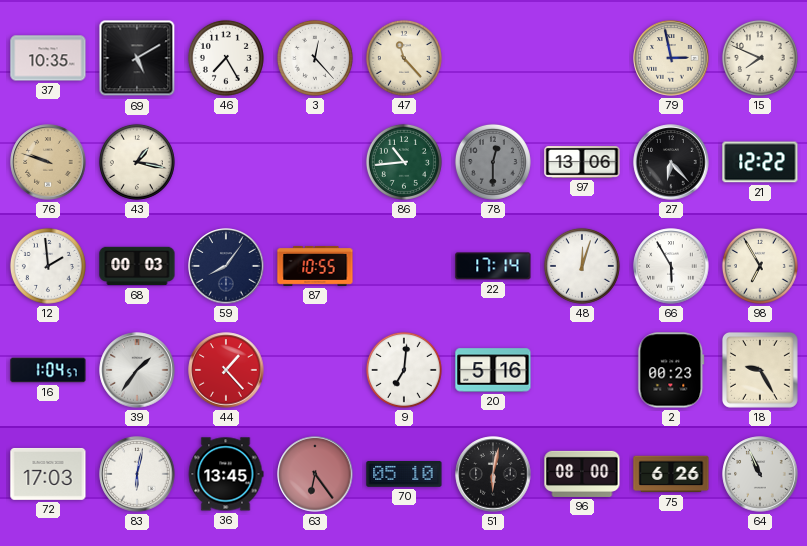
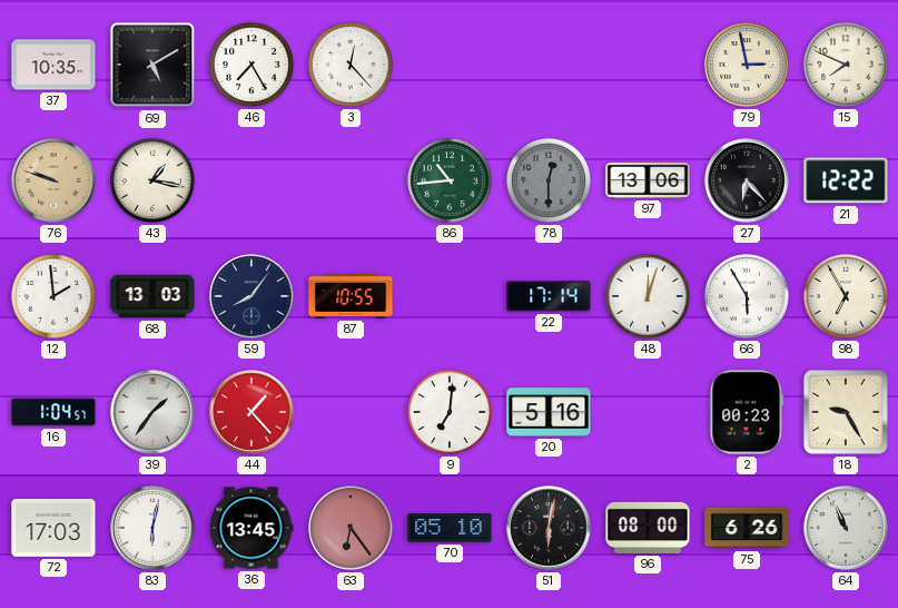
47: 11:23 -> none
68: 00:03 -> 13:03
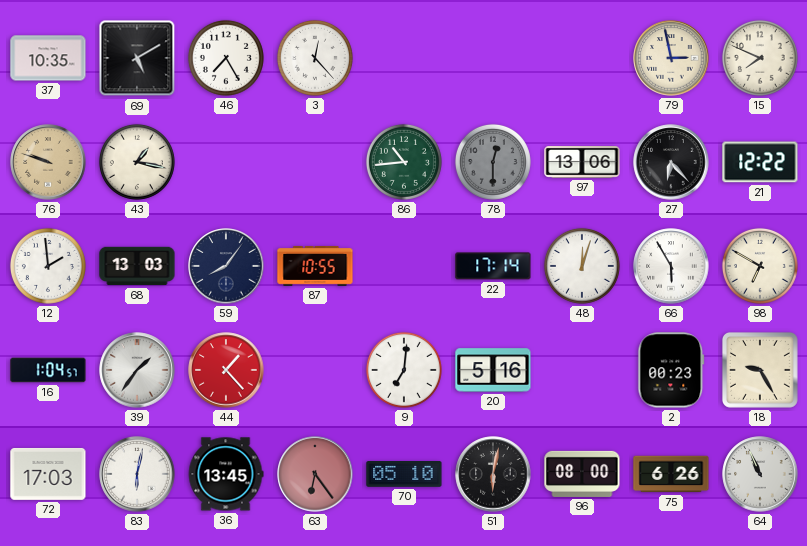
98: 6:55 -> 6:50
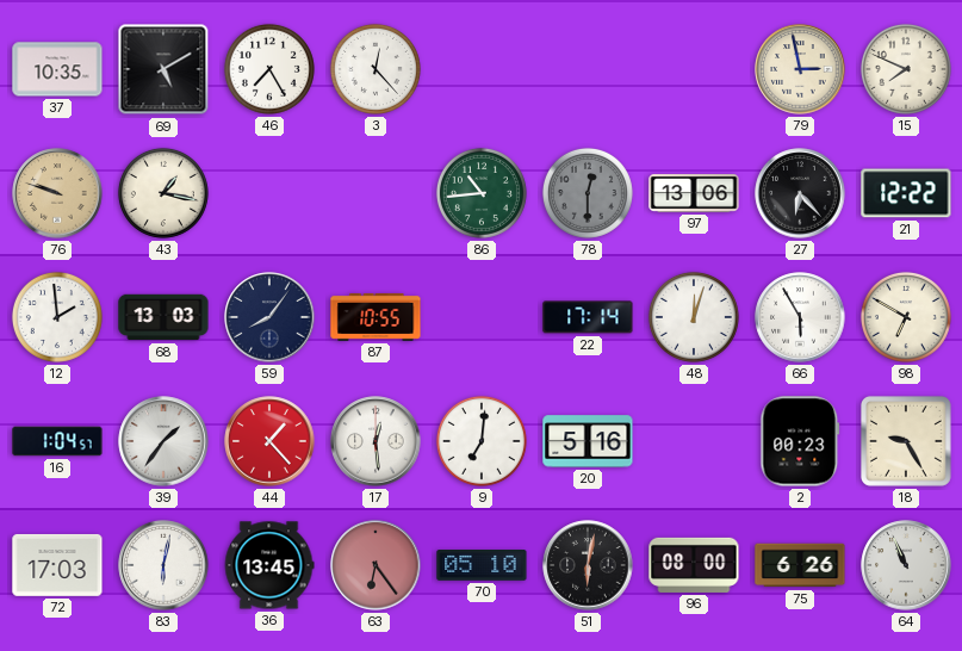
17: none -> 12:29
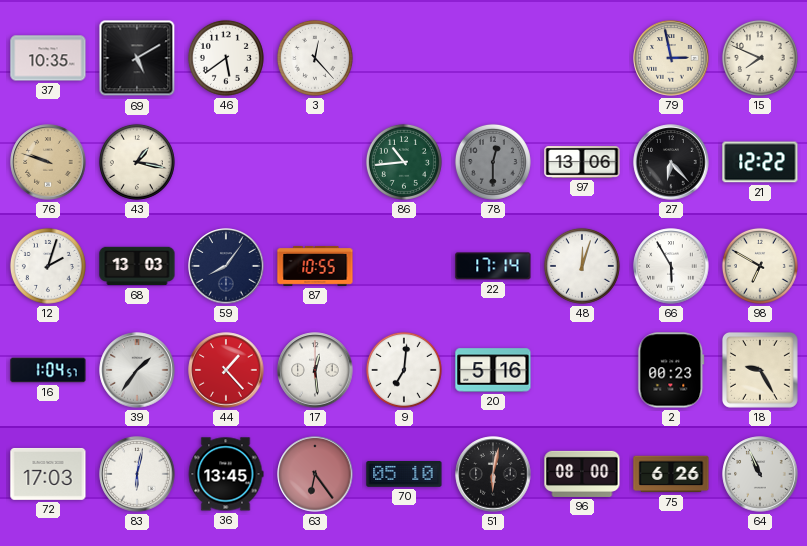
46: 7:25 -> 5:39
12: 1:59 -> 2:03
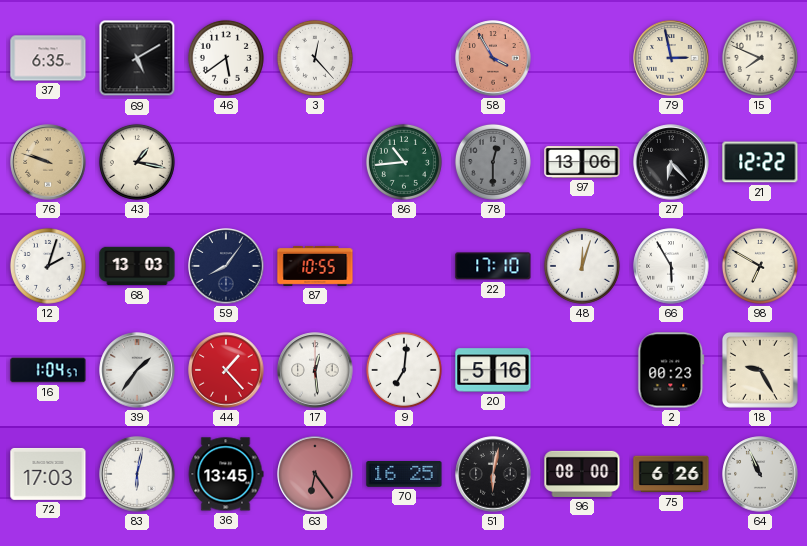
37: 10:35 -> 6:35
58: none -> 3:55
22: 17:14 -> 17:10
70: 05:10 -> 16:25
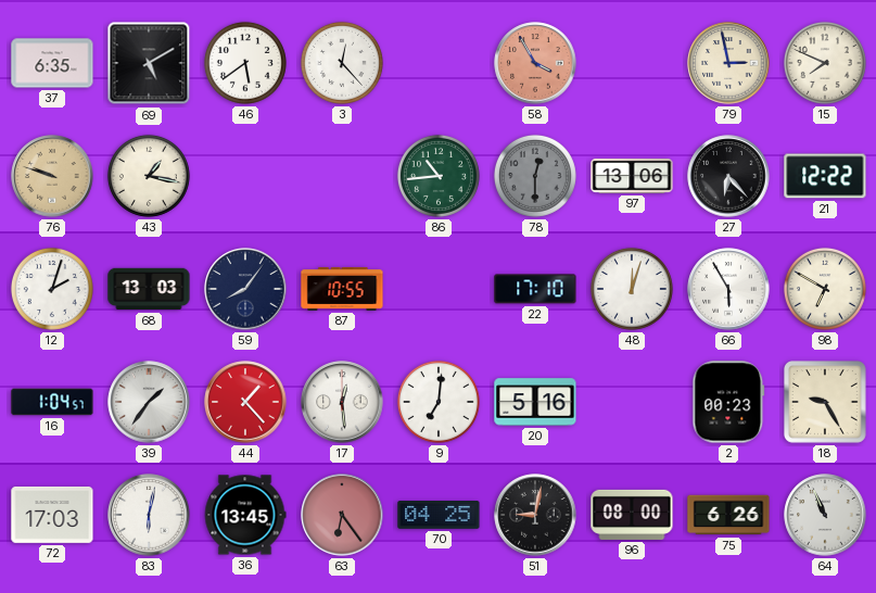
70: 16:25 -> 04:25
51: 6:02 -> 9:02
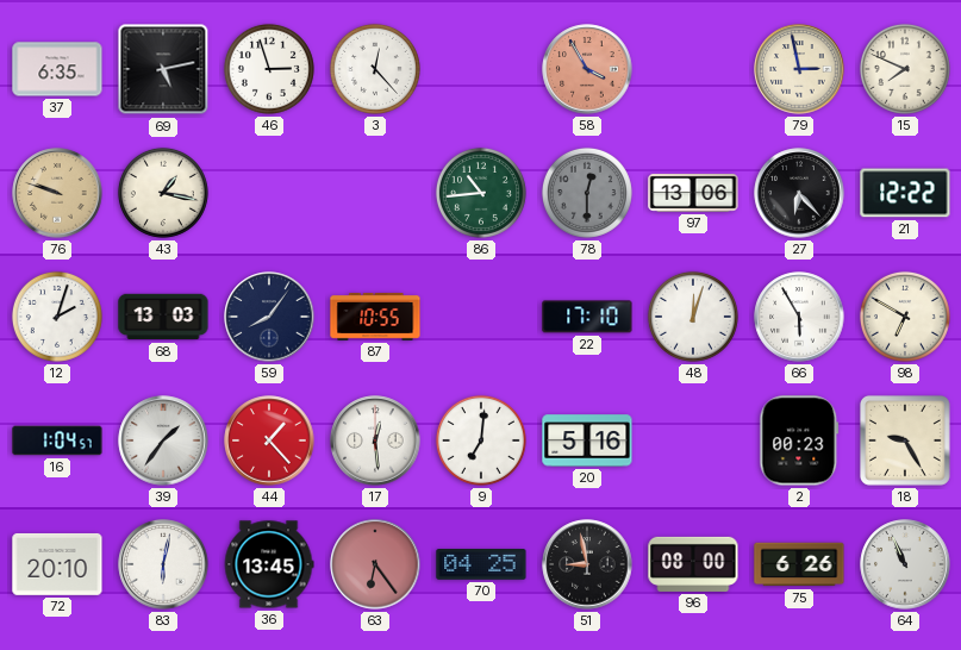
69: 5:10 -> 5:13
46: 5:39 -> 2:57
72: 17:03 -> 20:10
51: 9:02 -> 8:58
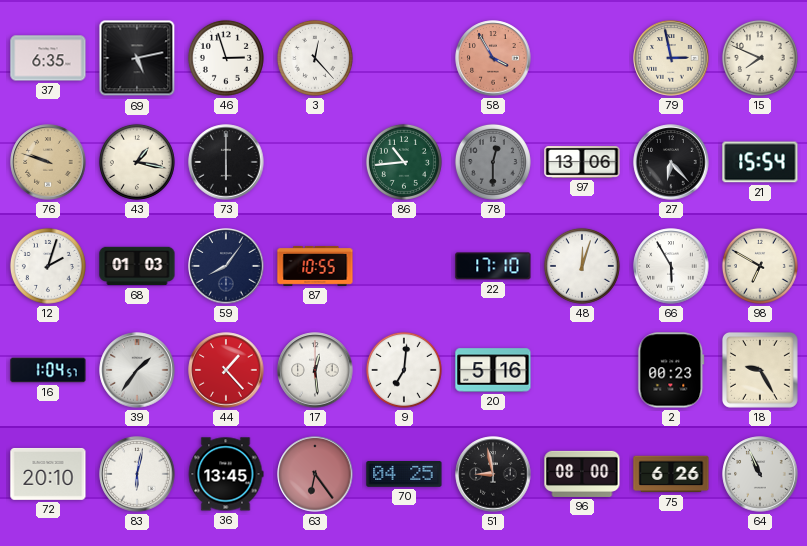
73: none -> 6:00
21: 12:22 -> 15:54
68: 13:03 -> 01:03
